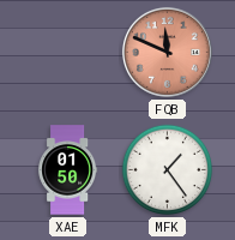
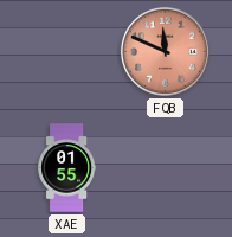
XAE: 01:50 -> 01:55
MFK: 1:24 -> none
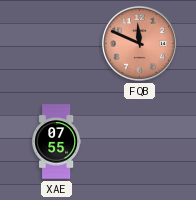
XAE: 01:55 -> 07:55
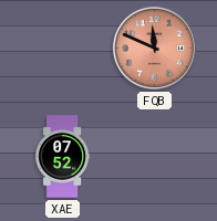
XAE: 07:55 -> 07:52
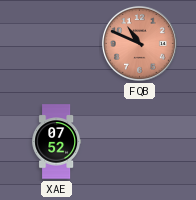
FQB: 11:49 -> 10:49
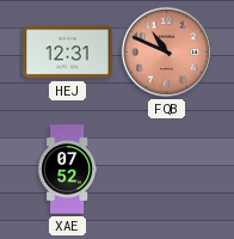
HEJ: none -> 12:31
